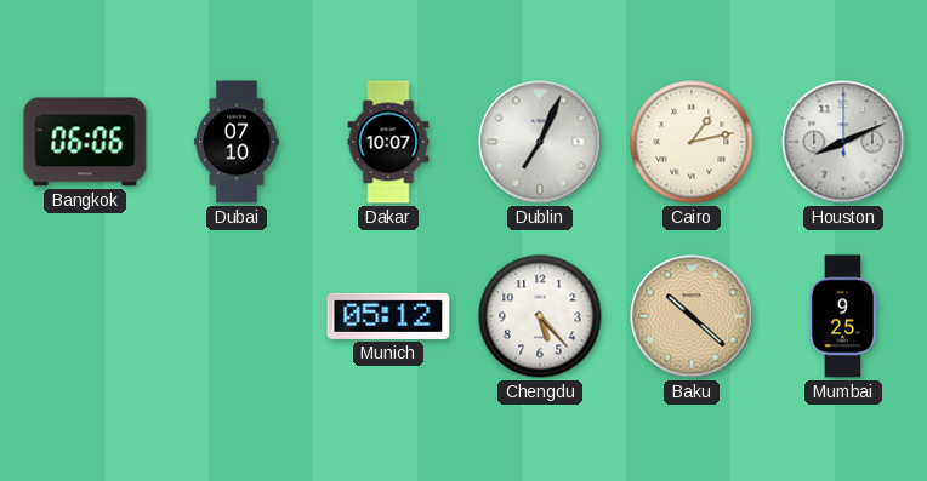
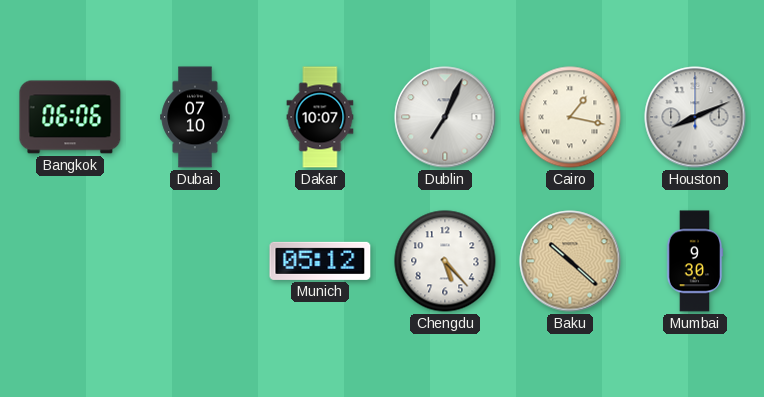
Cairo: 1:13 -> 1:17
Mumbai: 9:25 -> 9:30
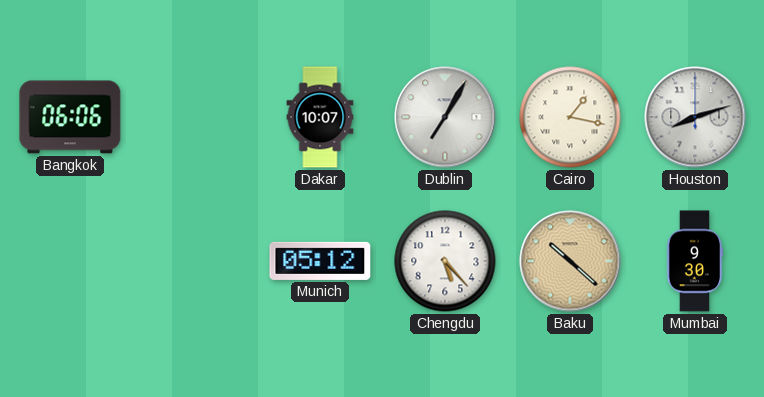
Dubai: 07:10 -> none
Dublin: 7:04 -> 7:05
Houston: 8:11 -> 8:12
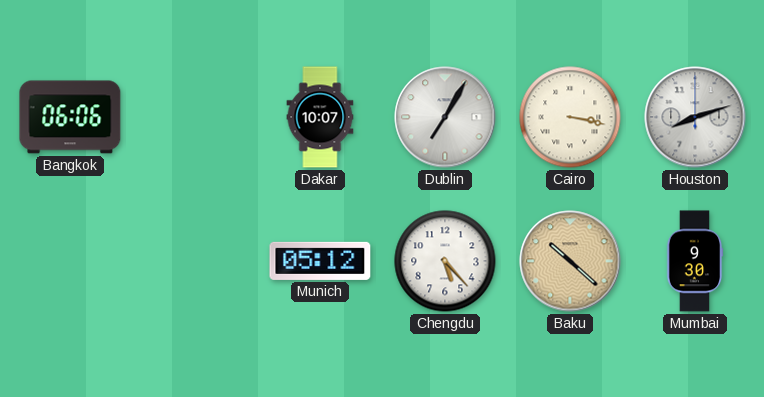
Cairo: 1:17 -> 3:17
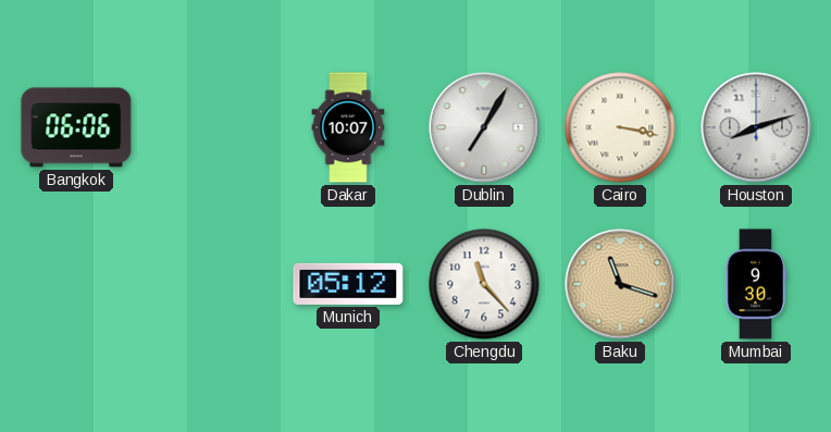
Chengdu: 5:23 -> 11:23
Baku: 10:22 -> 11:18
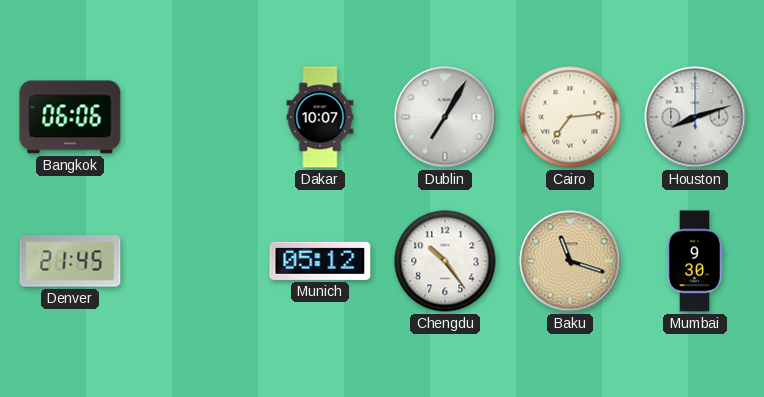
Cairo: 3:17 -> 7:14
Denver: none -> 21:45
Chengdu: 11:23 -> 10:24
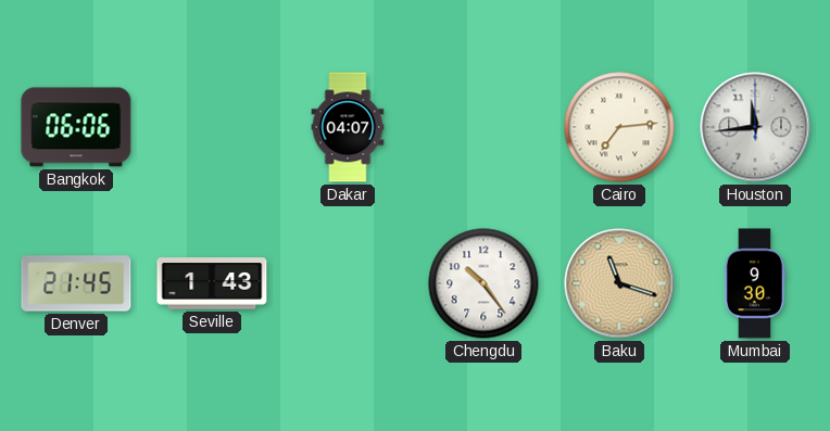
Dakar: 10:07 -> 04:07
Dublin: 7:05 -> none
Houston: 8:12 -> 11:44
Seville: none -> 1:43
Munich: 05:12 -> none
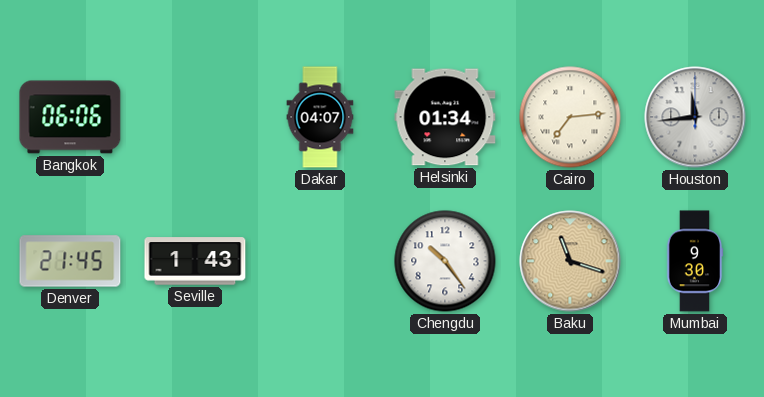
Helsinki: none -> 01:34
